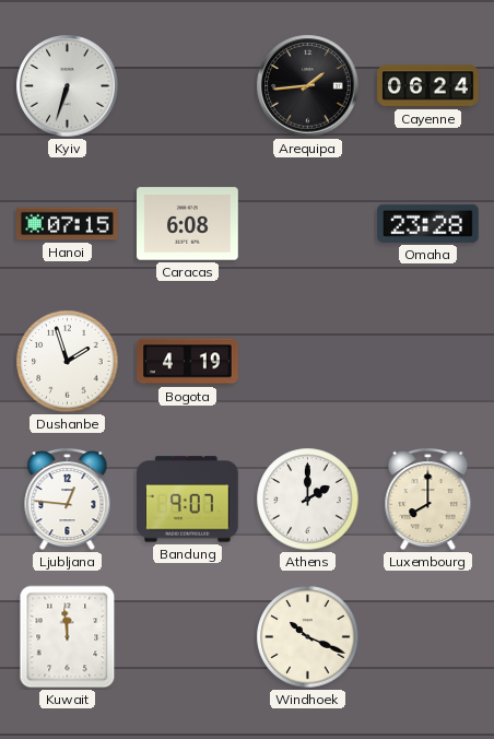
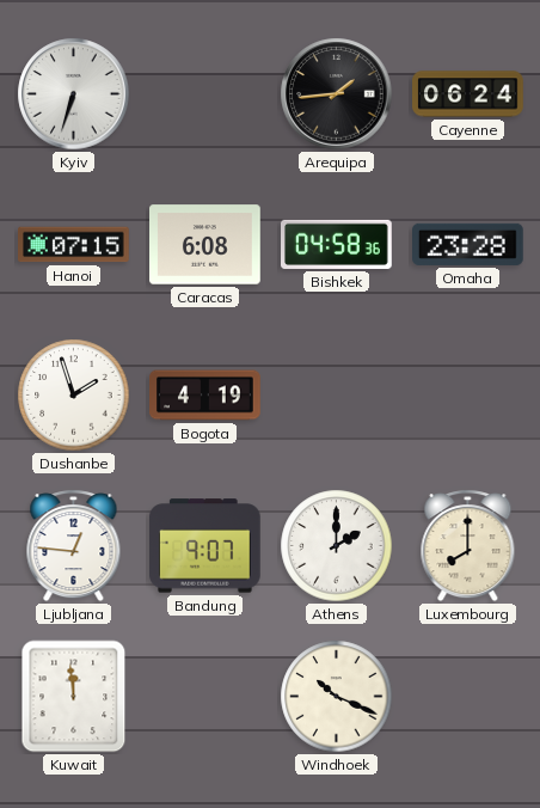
Bishkek: none -> 04:58
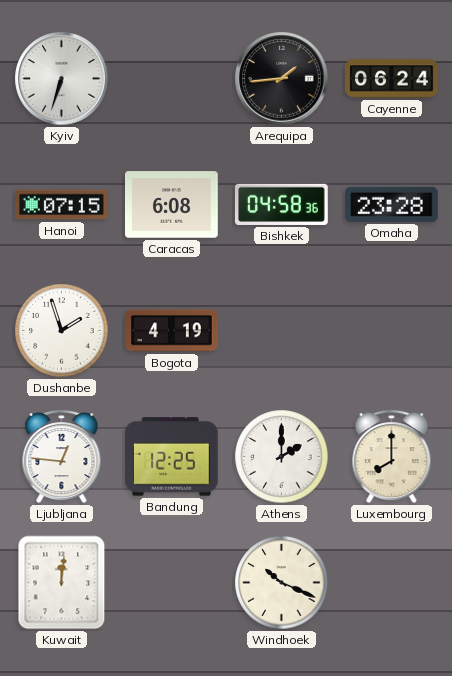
Bandung: 9:07 -> 12:25
Kuwait: 11:59 -> 12:01
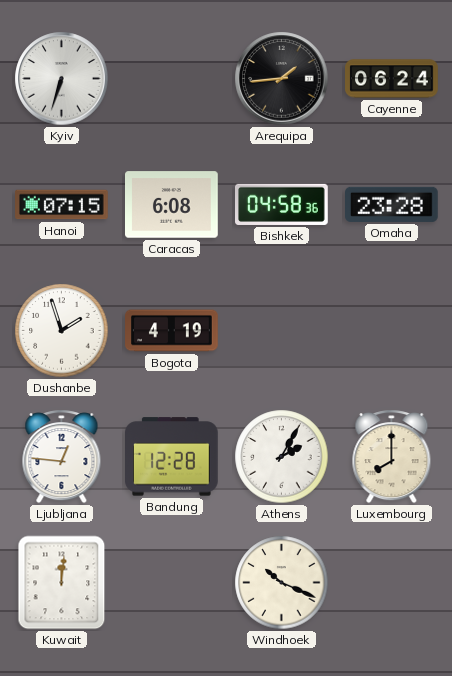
Bandung: 12:25 -> 12:28
Athens: 2:00 -> 2:05
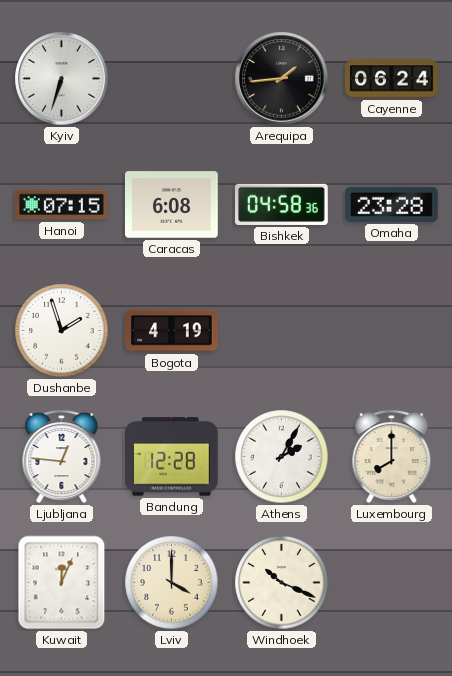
Kuwait: 12:01 -> 12:04
Lviv: none -> 4:00
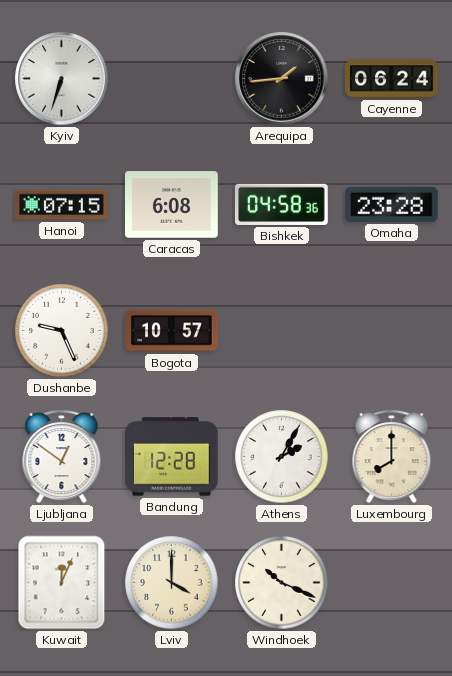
Dushanbe: 1:57 -> 9:26
Bogota: 4:19 -> 10:57
Ljubljana: 12:46 -> 12:51
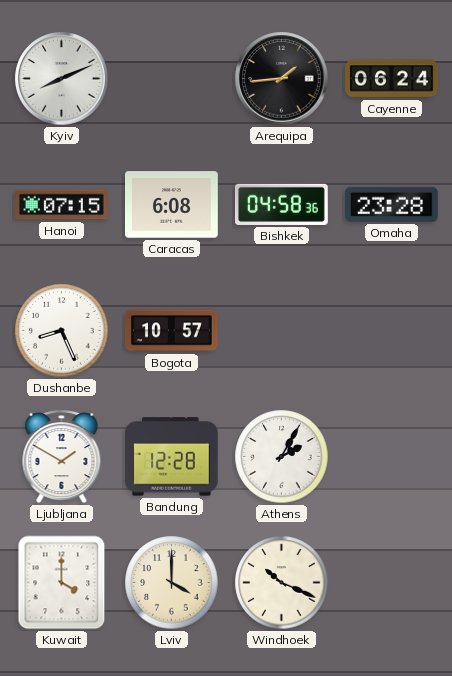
Kyiv: 6:33 -> 8:11
Dushanbe: 9:26 -> 8:26
Ljubljana: 12:51 -> 1:50
Luxembourg: 8:00 -> none
Kuwait: 12:04 -> 4:00
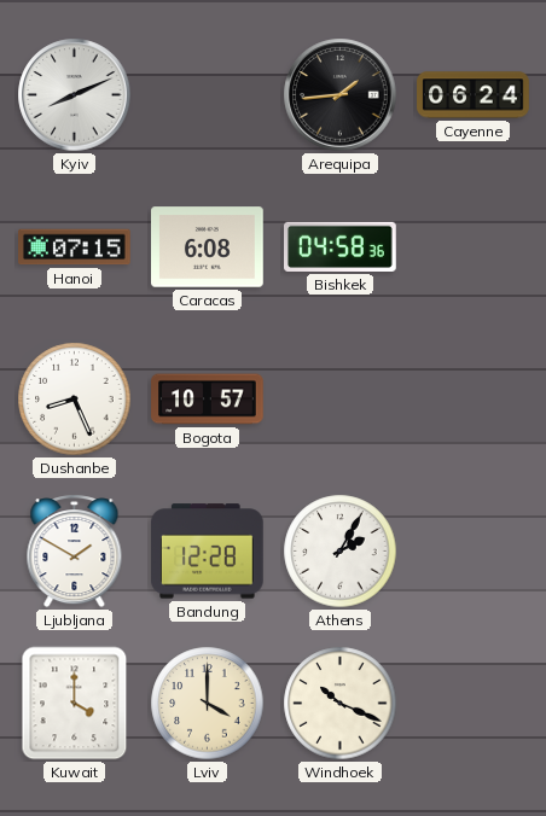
Omaha: 23:28 -> none
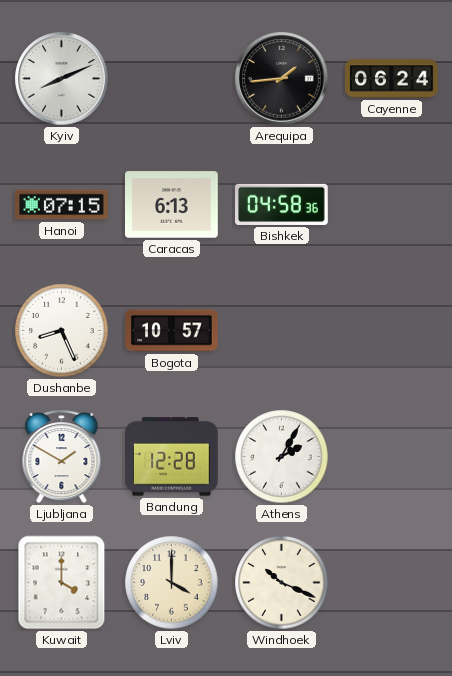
Caracas: 6:08 -> 6:13
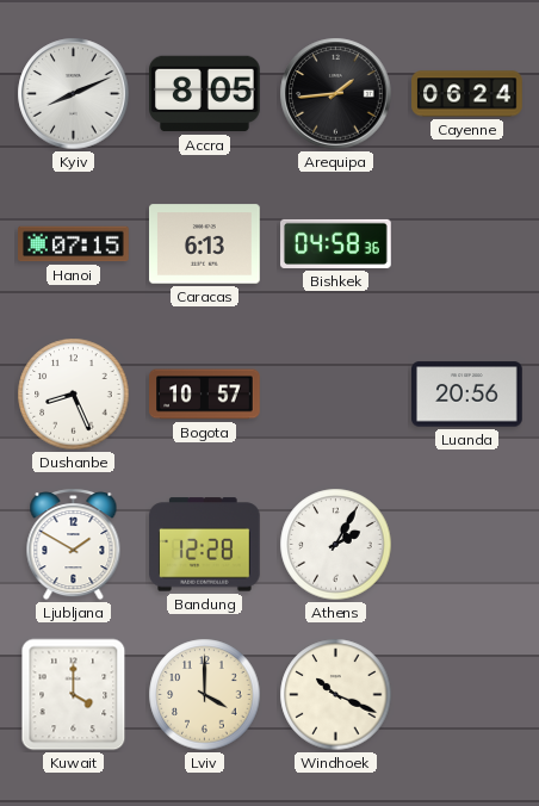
Accra: none -> 8:05
Luanda: none -> 20:56
